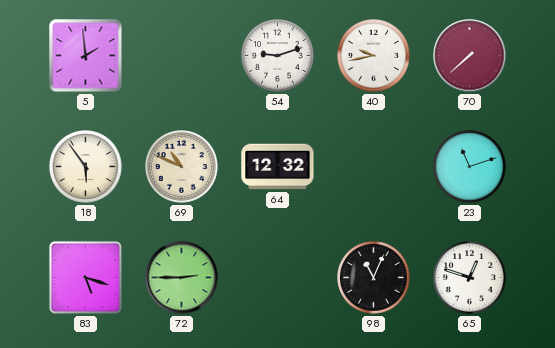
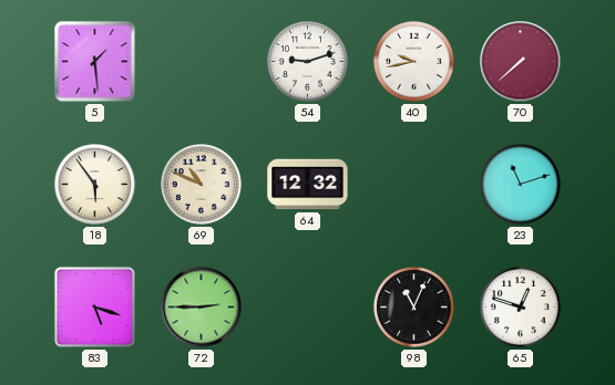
5: 1:59 -> 1:29
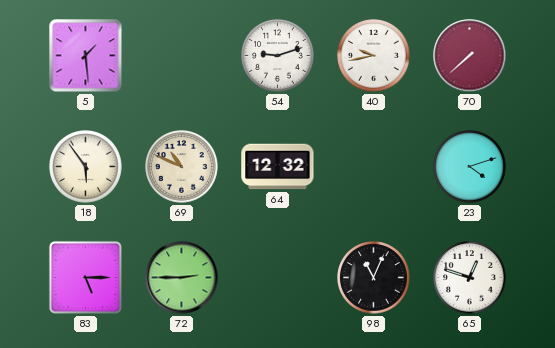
23: 11:12 -> 4:12
83: 5:18 -> 5:15
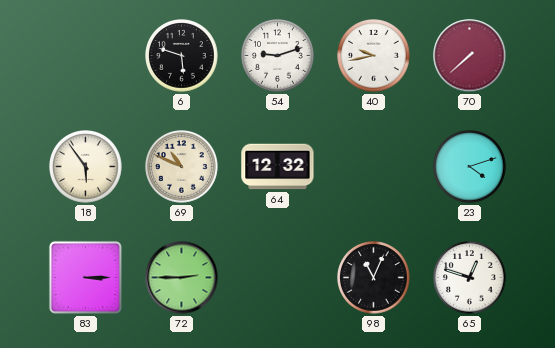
5: 1:29 -> none
6: none -> 5:48
83: 5:15 -> 3:15
